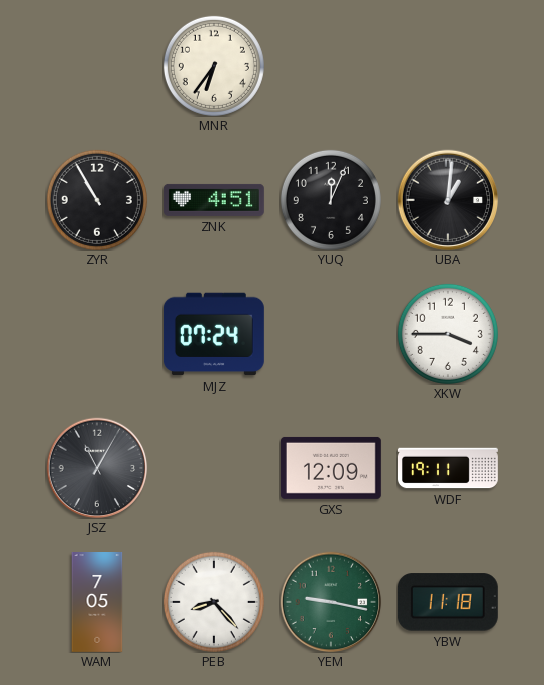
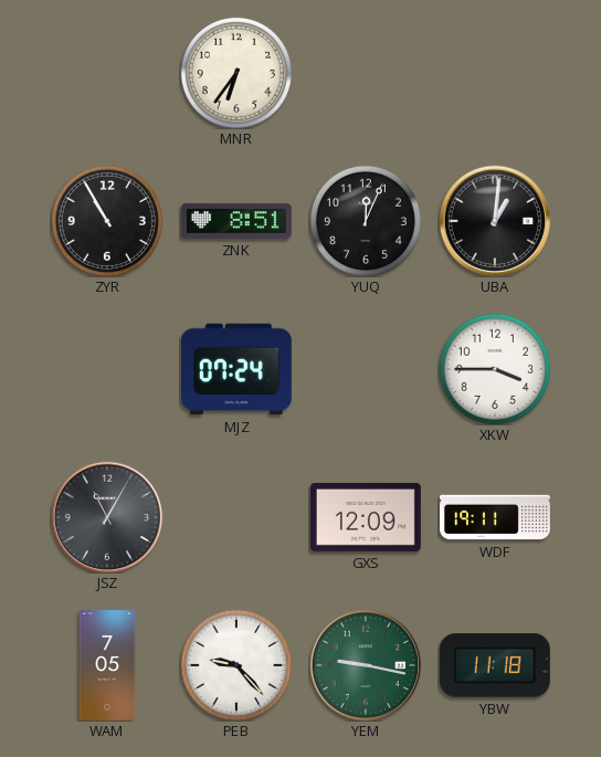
ZNK: 4:51 -> 8:51
PEB: 8:23 -> 9:23
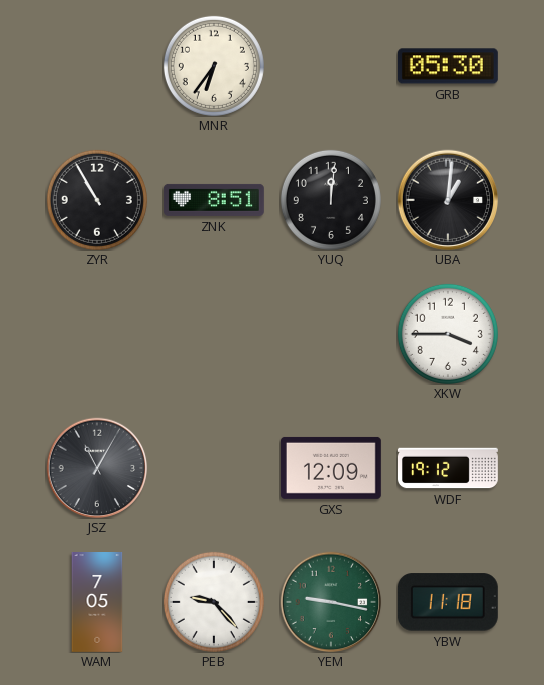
GRB: none -> 05:30
YUQ: 12:04 -> 12:01
MJZ: 07:24 -> none
WDF: 19:11 -> 19:12
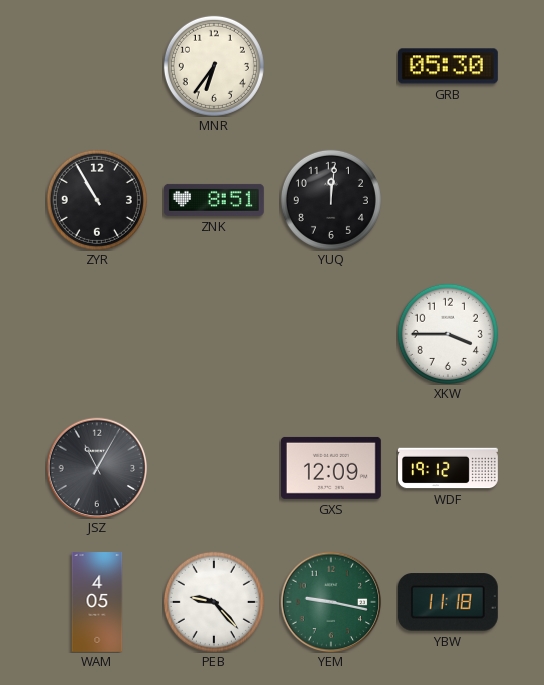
UBA: 1:01 -> none
WAM: 7:05 -> 4:05
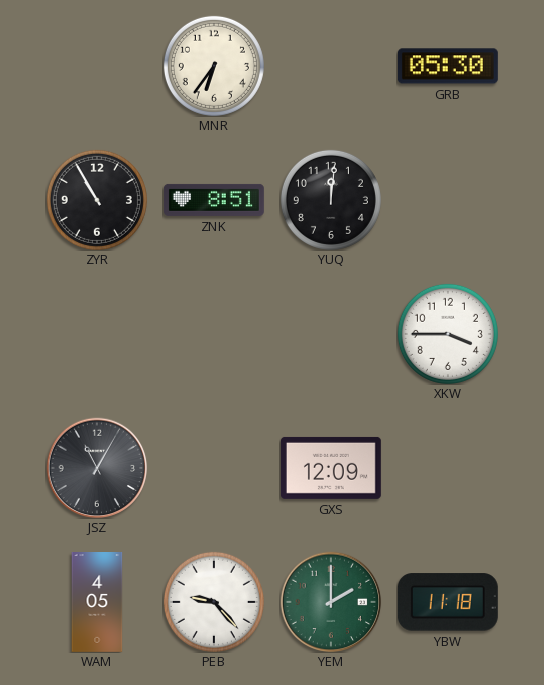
WDF: 19:12 -> none
YEM: 9:17 -> 2:00
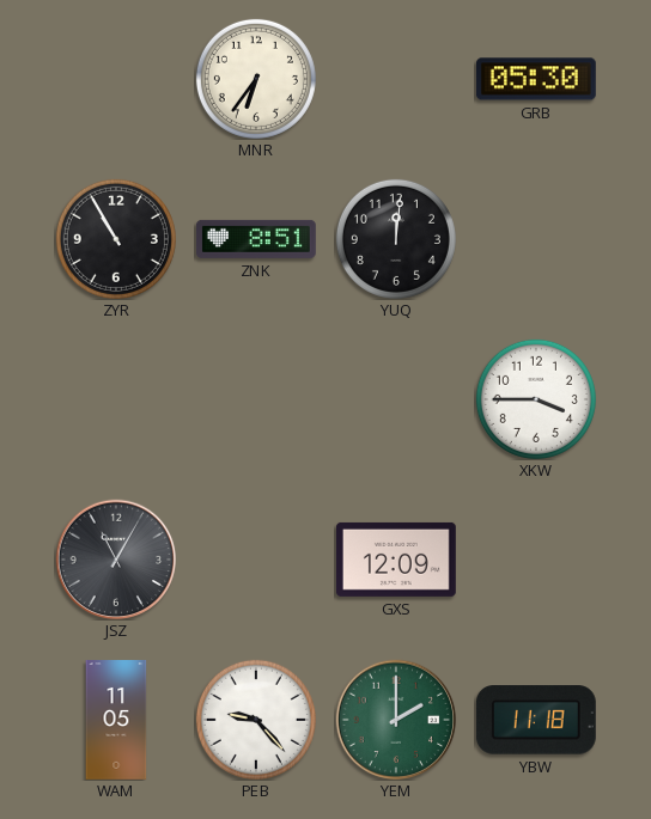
WAM: 4:05 -> 11:05
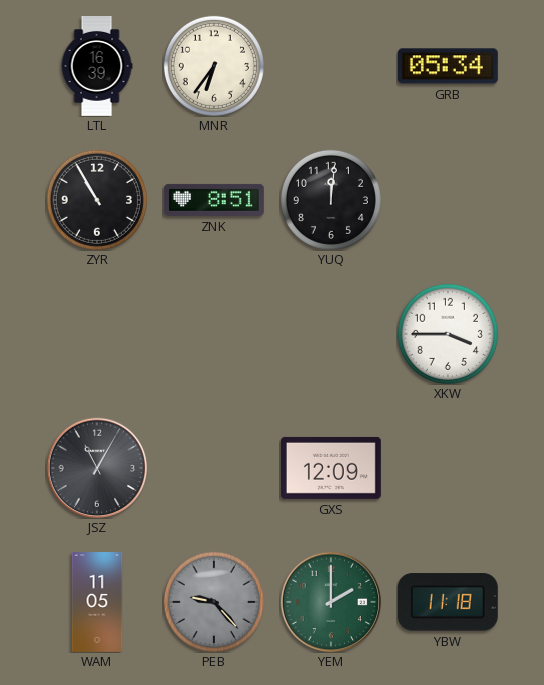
LTL: none -> 16:39
GRB: 05:30 -> 05:34
PEB dial: white -> grey
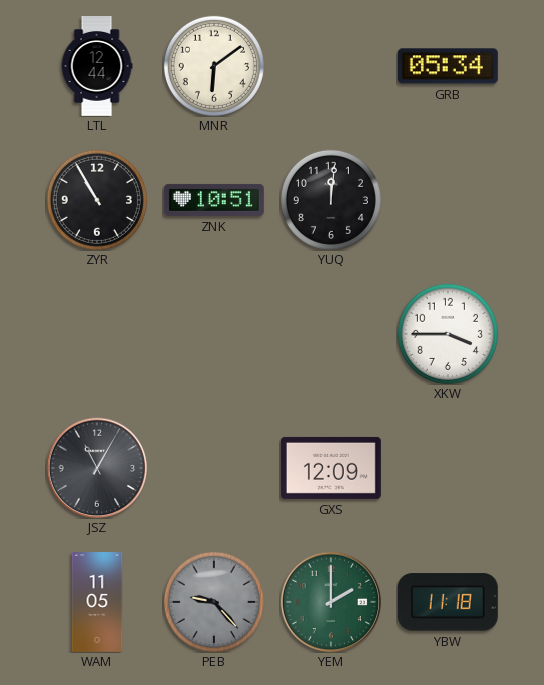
LTL: 16:39 -> 12:44
MNR: 6:36 -> 6:09
ZNK: 8:51 -> 10:51
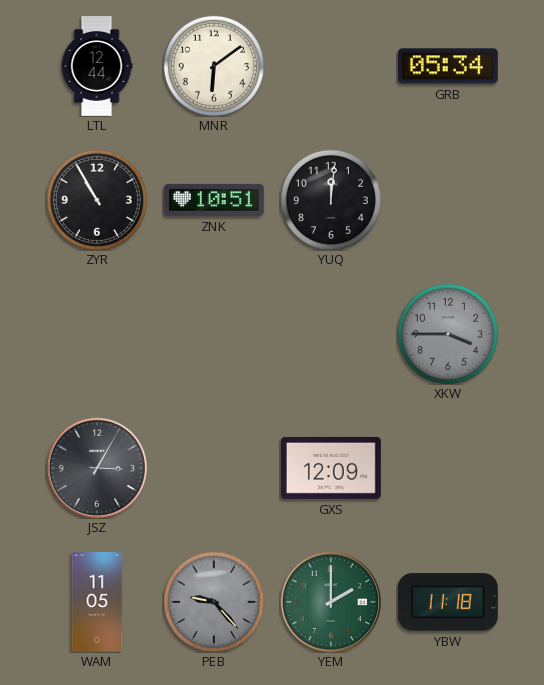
XKW dial: white -> grey
JSZ: 11:05 -> 3:05
